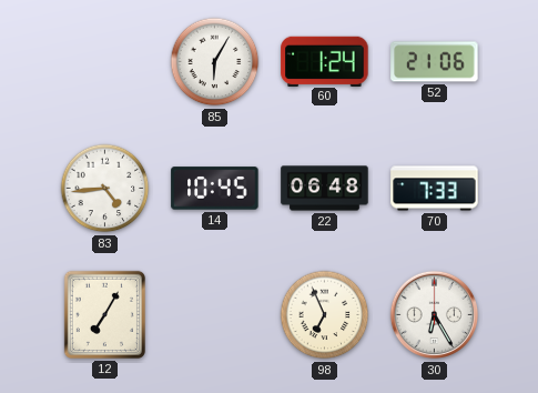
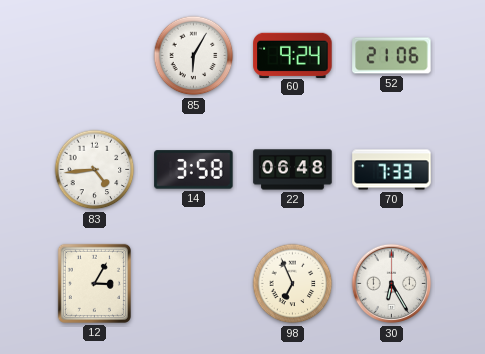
60: 1:24 -> 9:24
14: 10:45 -> 3:58
12: 7:05 -> 3:05
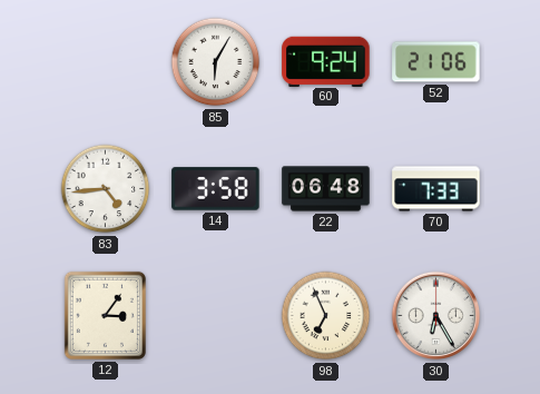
12: 3:05 -> 3:06
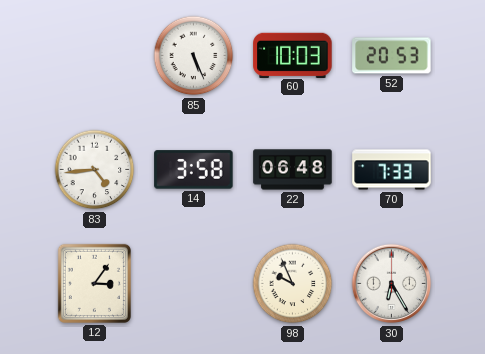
85: 6:05 -> 5:26
60: 9:24 -> 10:03
52: 21:06 -> 20:53
98: 6:56 -> 9:56
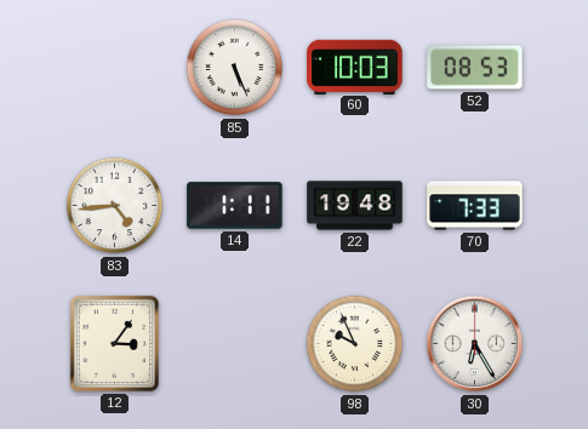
52: 20:53 -> 08:53
14: 3:58 -> 1:11
22: 06:48 -> 19:48
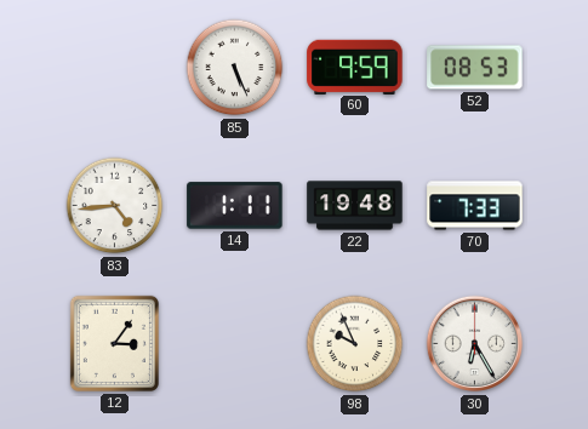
60: 10:03 -> 9:59
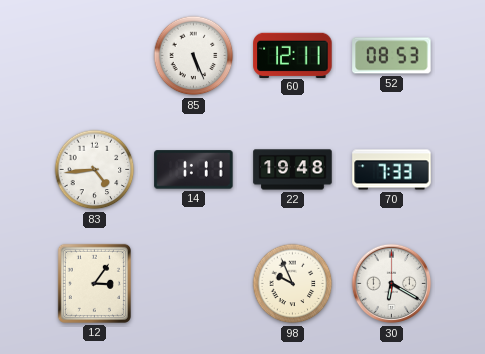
60: 9:59 -> 12:11
30: 6:25 -> 6:20
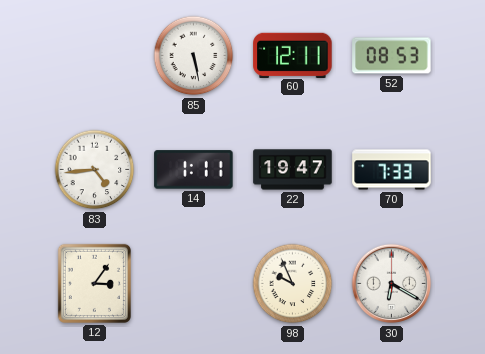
85: 5:26 -> 5:28
22: 19:48 -> 19:47
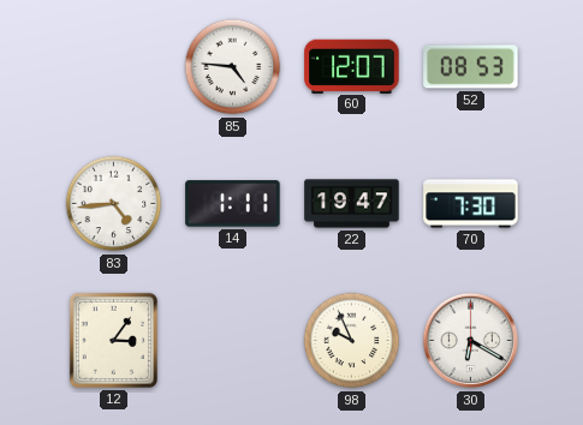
85: 5:28 -> 4:46
60: 12:11 -> 12:07
70: 7:33 -> 7:30
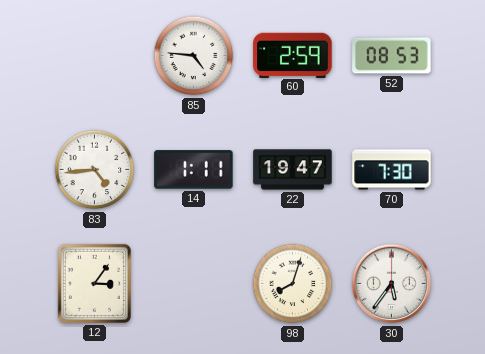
60: 12:07 -> 2:59
98: 9:56 -> 8:03
30: 6:20 -> 5:36
